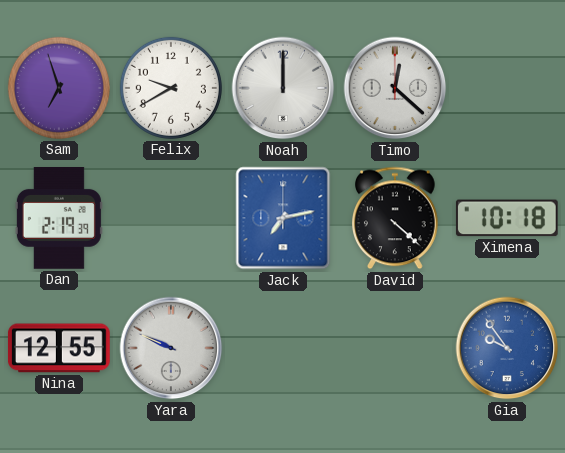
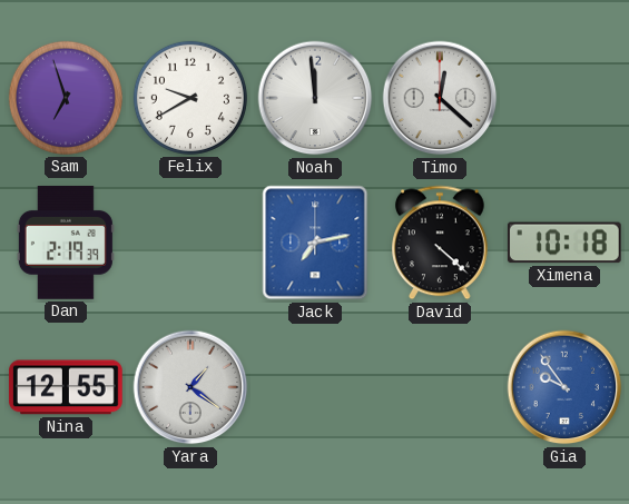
Noah: 12:00 -> 11:59
Yara: 9:49 -> 1:21
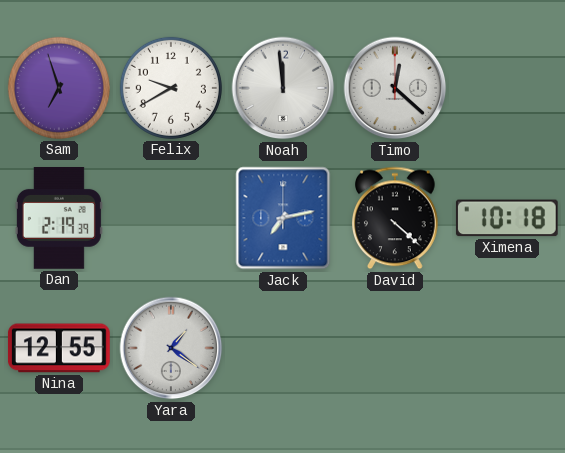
Gia: 9:54 -> none
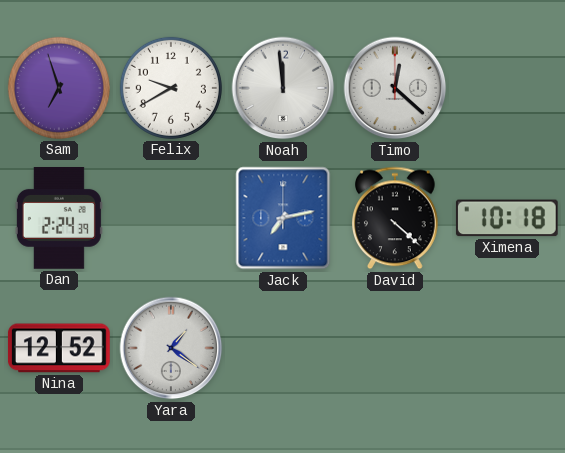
Dan: 2:19 -> 2:24
Nina: 12:55 -> 12:52
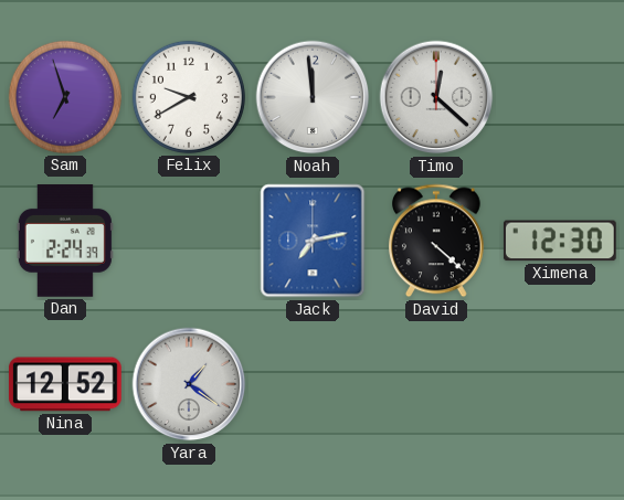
Ximena: 10:18 -> 12:30
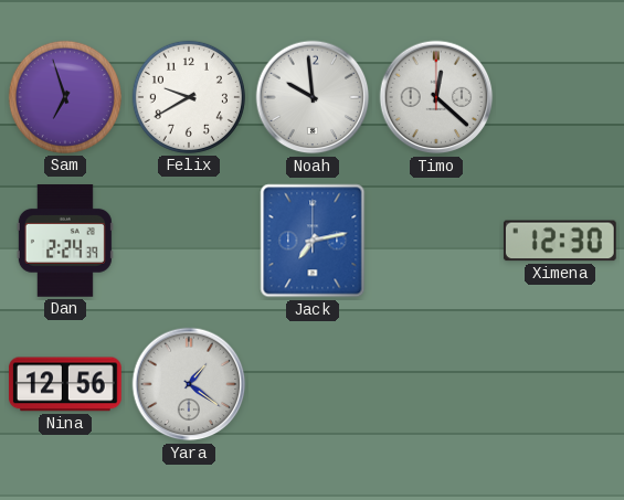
Noah: 11:59 -> 9:59
David: 4:22 -> none
Nina: 12:52 -> 12:56
